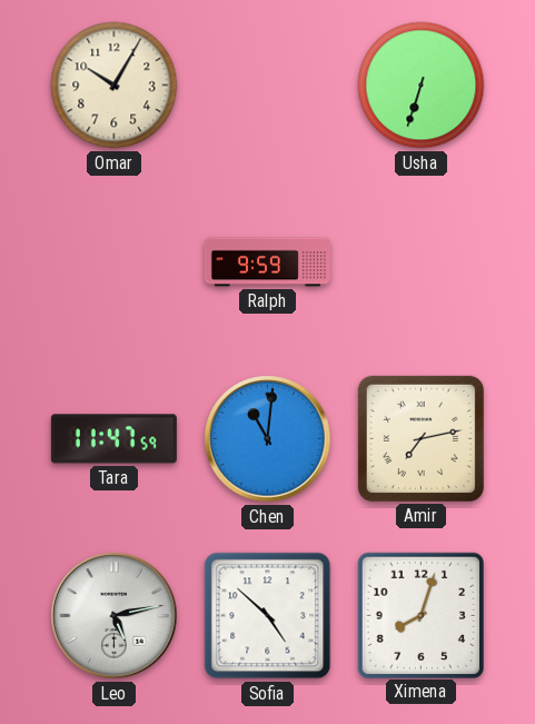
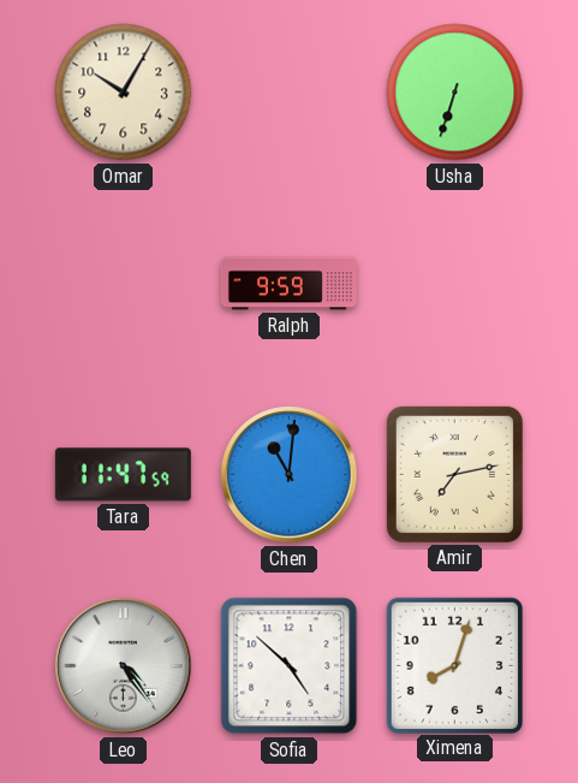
Leo: 5:13 -> 4:24
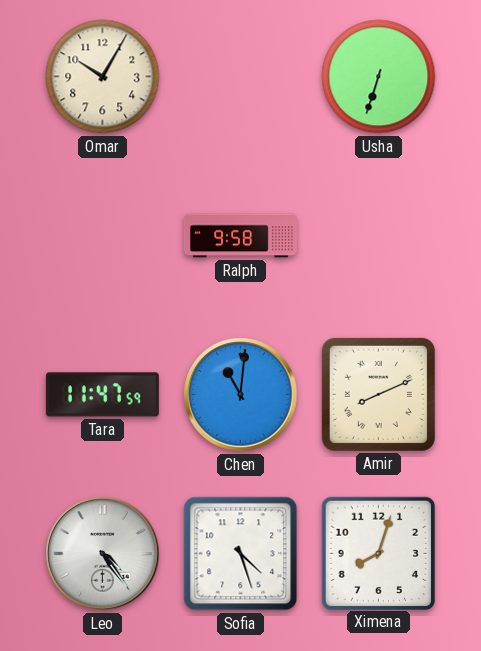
Ralph: 9:59 -> 9:58
Amir: 7:13 -> 8:11
Sofia: 4:52 -> 4:27
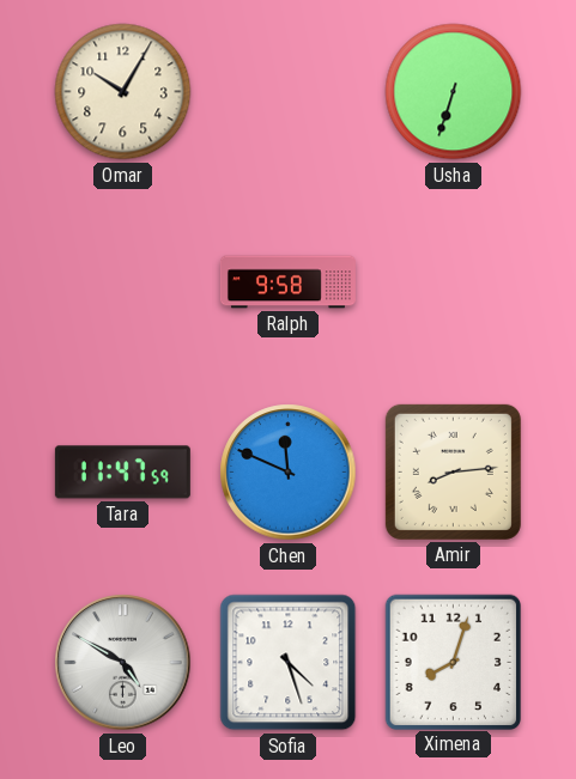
Chen: 11:01 -> 11:49
Amir: 8:11 -> 8:14
Leo: 4:24 -> 4:50
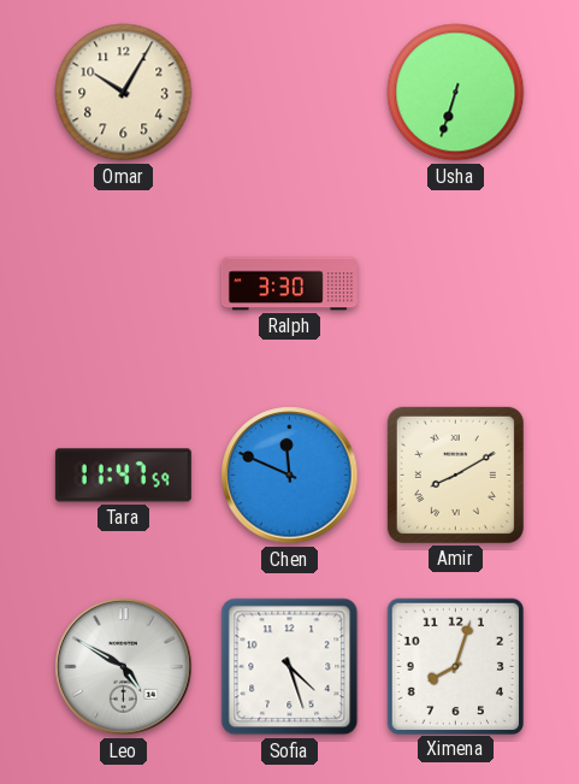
Ralph: 9:58 -> 3:30
Amir: 8:14 -> 8:10
